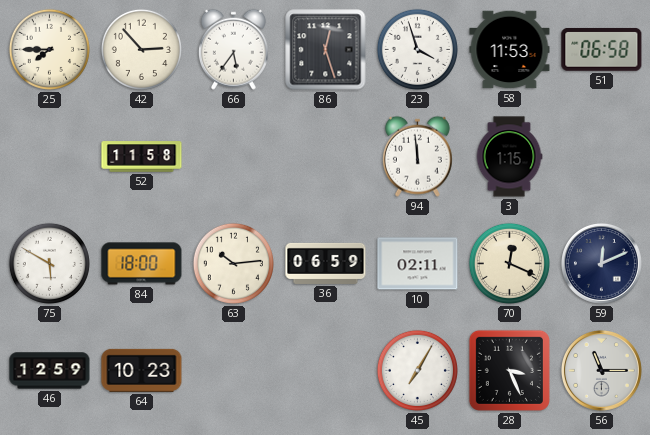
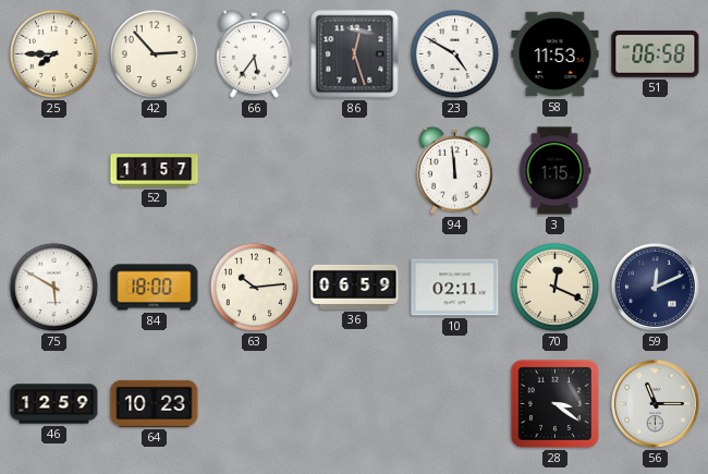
23: 3:57 -> 4:50
52: 11:58 -> 11:57
45: 7:05 -> none
28: 3:26 -> 3:21
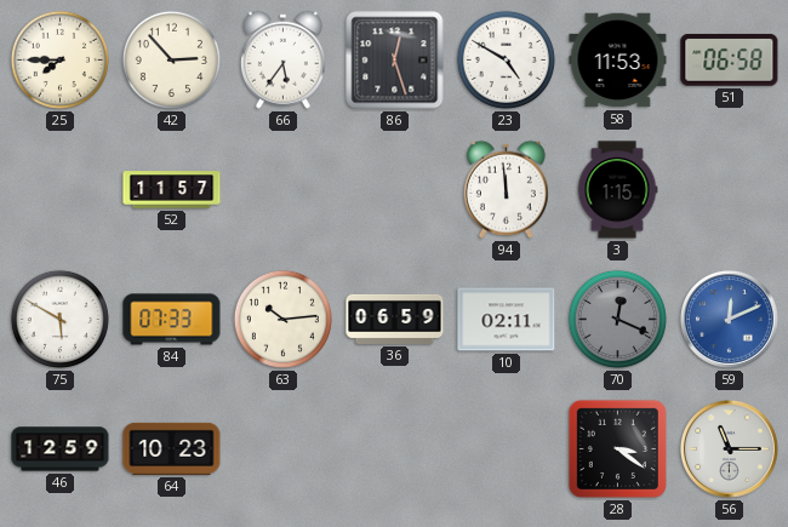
84: 18:00 -> 07:33
70 dial: cream -> grey
59 dial: navy -> blue
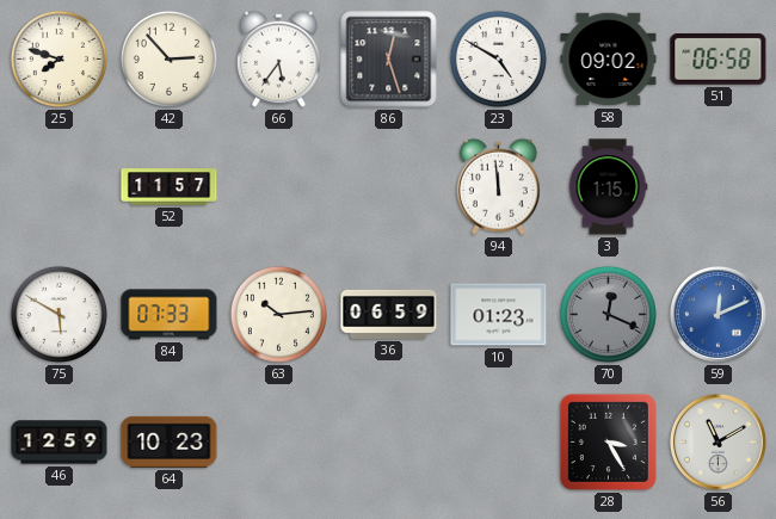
25: 7:45 -> 7:48
58: 11:53 -> 09:02
10: 02:11 -> 01:23
28: 3:21 -> 3:25
56: 11:15 -> 11:10
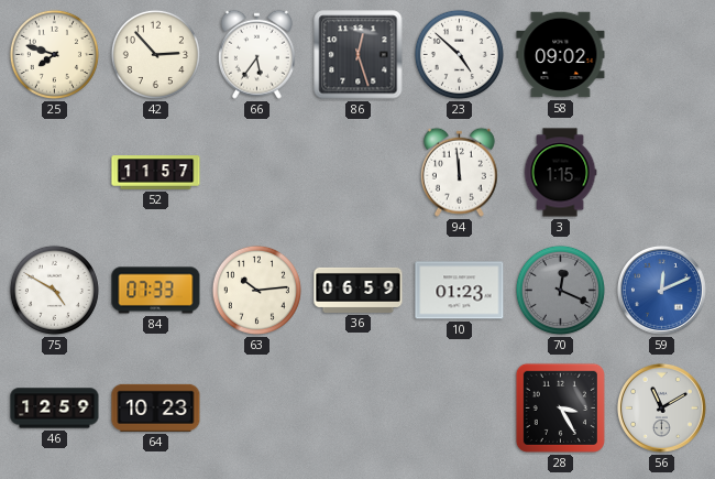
23: 4:50 -> 4:52
51: 06:58 -> none
75: 5:50 -> 4:50
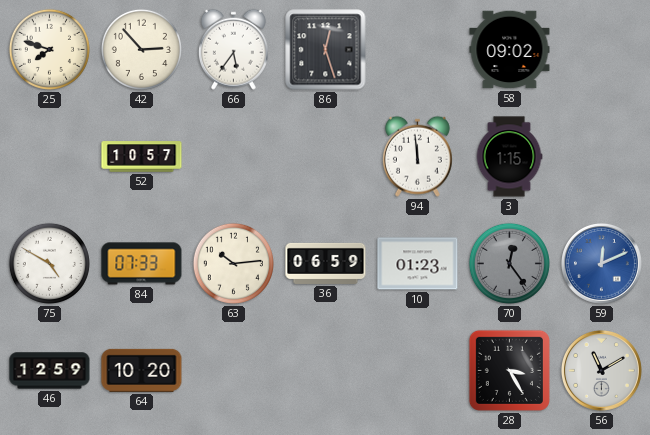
23: 4:52 -> none
52: 11:57 -> 10:57
70: 12:19 -> 12:24
64: 10:23 -> 10:20
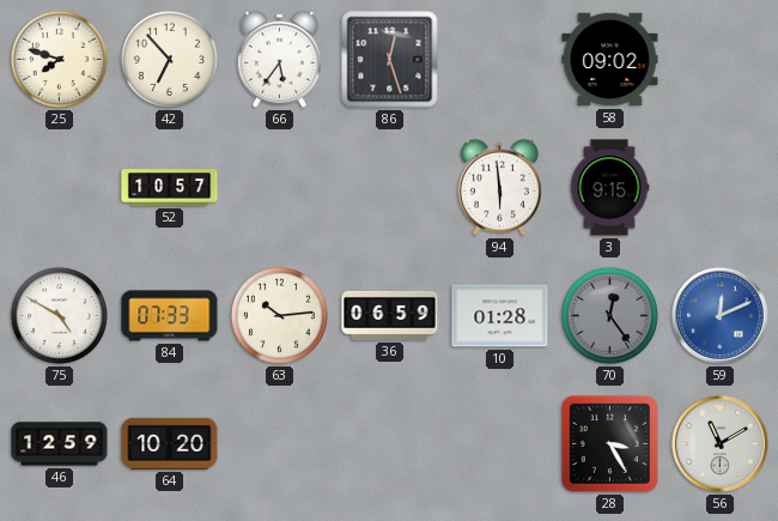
42: 2:53 -> 6:53
94: 11:59 -> 5:59
3: 1:15 -> 9:15
10: 01:23 -> 01:28
